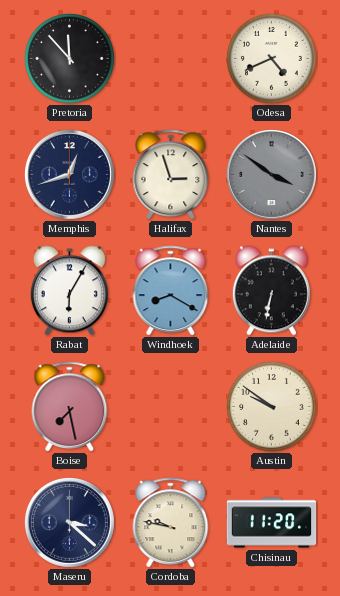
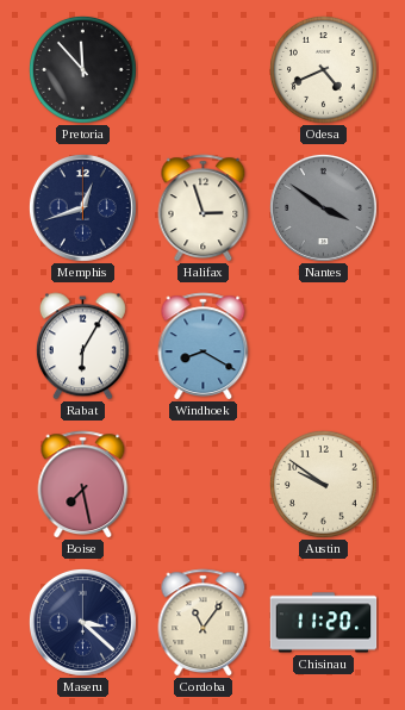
Adelaide: 6:32 -> none
Cordoba: 9:47 -> 11:06
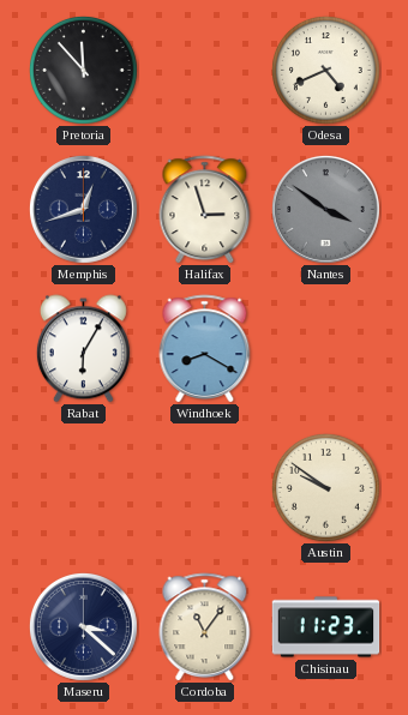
Boise: 7:28 -> none
Chisinau: 11:20 -> 11:23
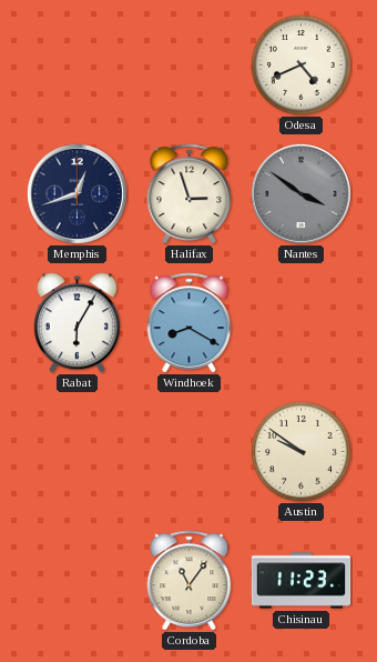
Pretoria: 11:53 -> none
Maseru: 3:22 -> none
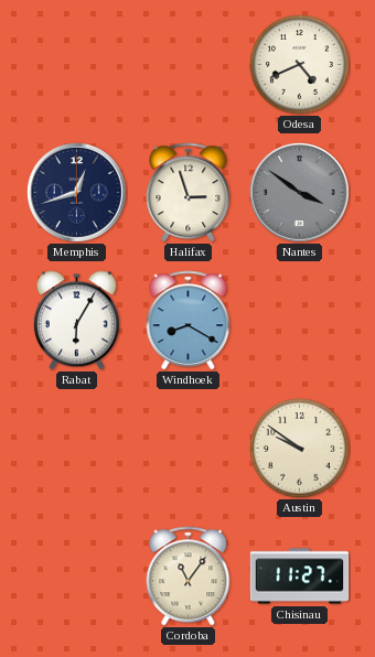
Chisinau: 11:23 -> 11:27
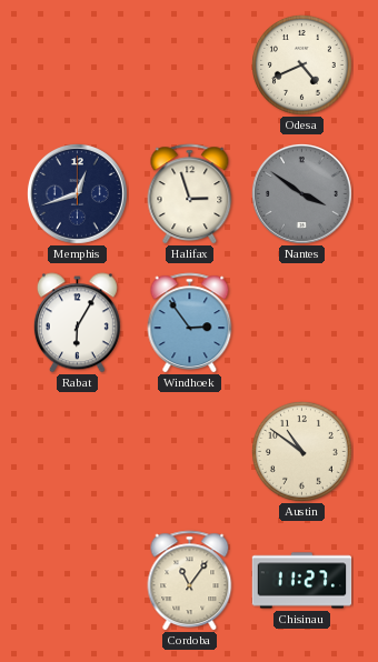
Windhoek: 8:20 -> 2:54
Austin: 9:51 -> 10:51
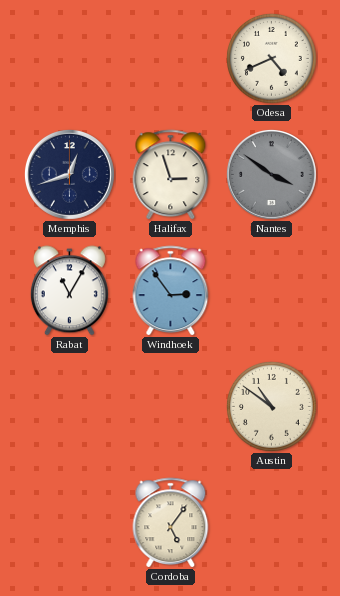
Rabat: 6:05 -> 11:05
Cordoba: 11:06 -> 5:06
Chisinau: 11:27 -> none
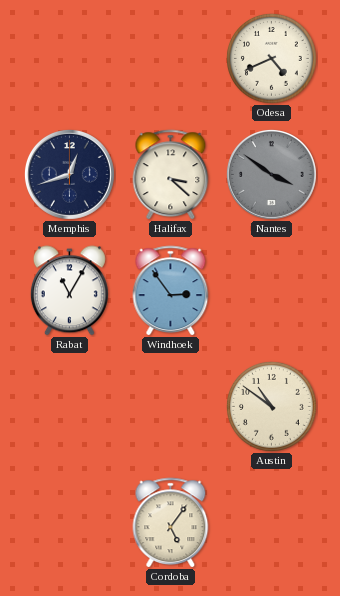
Halifax: 2:57 -> 3:22
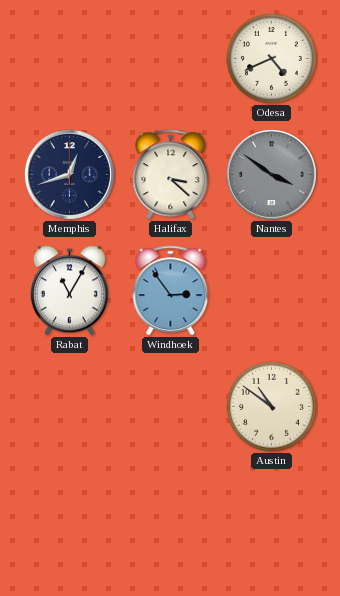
Cordoba: 5:06 -> none
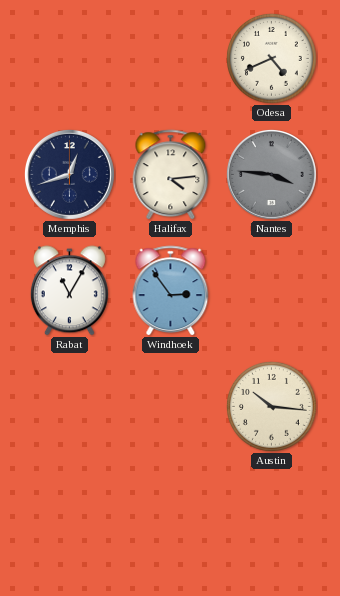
Halifax: 3:22 -> 4:14
Nantes: 3:51 -> 3:46
Austin: 10:51 -> 10:16
